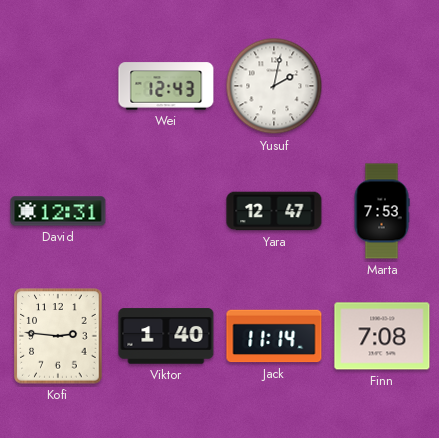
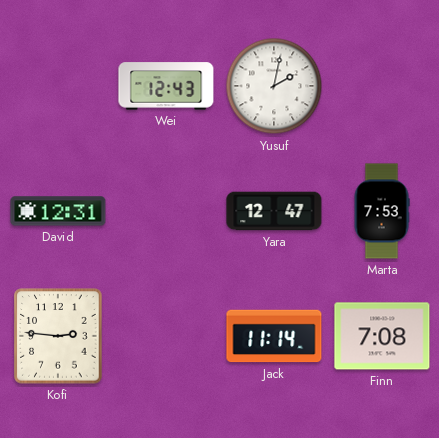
Viktor: 1:40 -> none
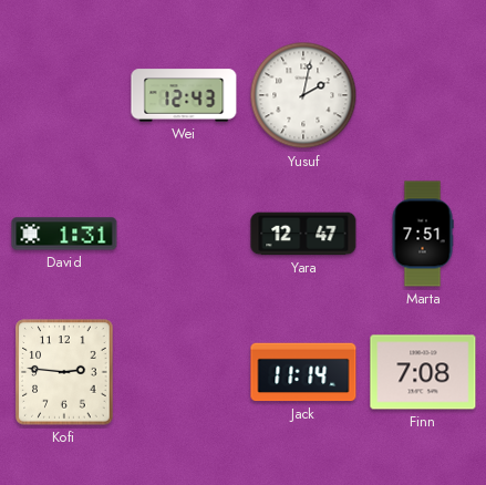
David: 12:31 -> 1:31
Marta: 7:53 -> 7:51
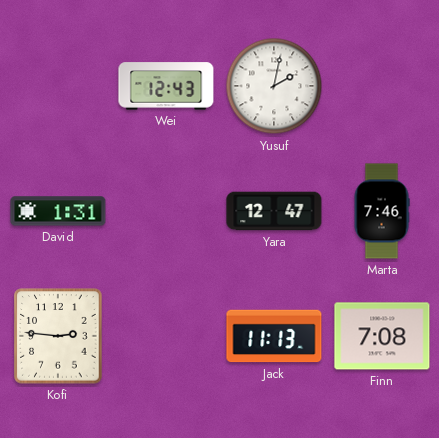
Marta: 7:51 -> 7:46
Jack: 11:14 -> 11:13
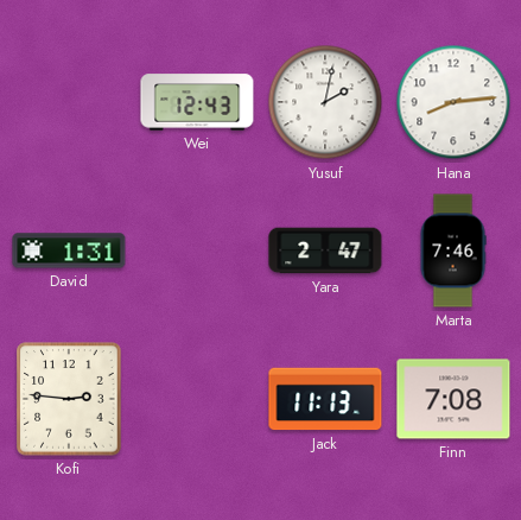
Hana: none -> 8:14
Yara: 12:47 -> 2:47
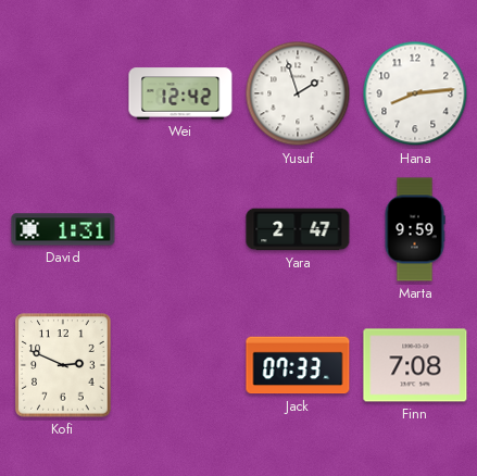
Wei: 12:43 -> 12:42
Yusuf: 2:02 -> 1:57
Marta: 7:46 -> 9:59
Kofi: 2:46 -> 2:49
Jack: 11:13 -> 07:33
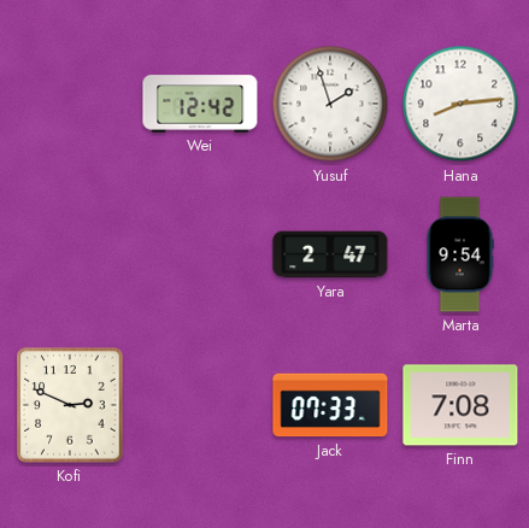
David: 1:31 -> none
Marta: 9:59 -> 9:54
